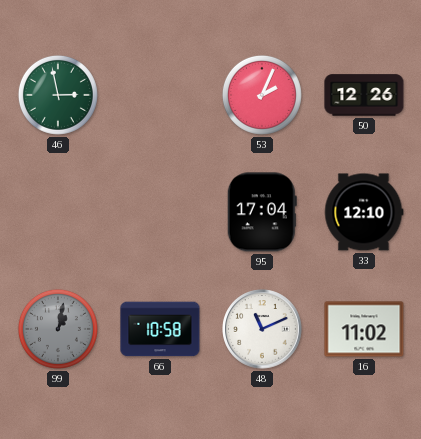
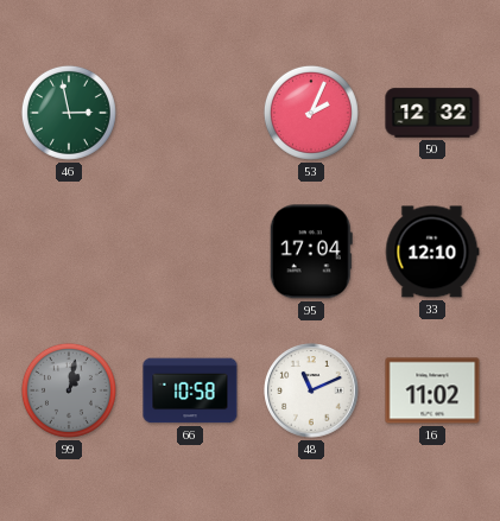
50: 12:26 -> 12:32
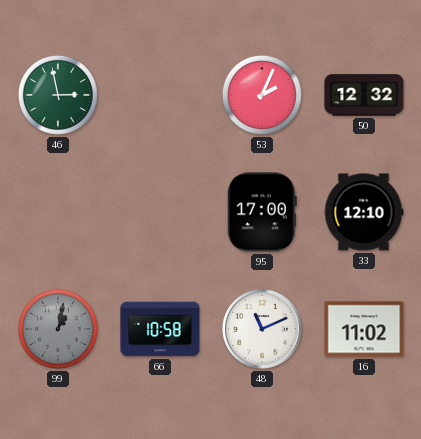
95: 17:04 -> 17:00
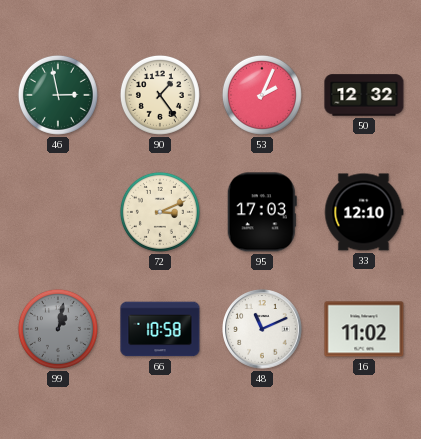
90: none -> 1:24
72: none -> 3:11
95: 17:00 -> 17:03
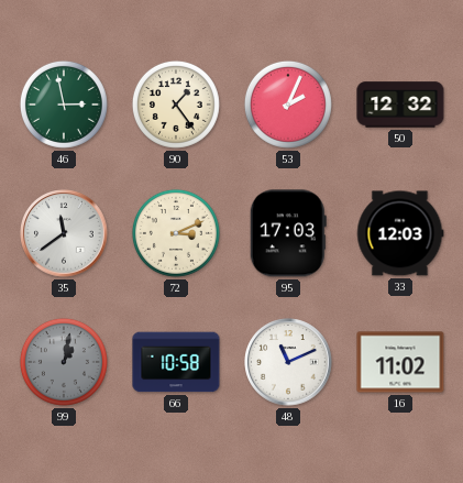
35: none -> 11:39
33: 12:10 -> 12:03
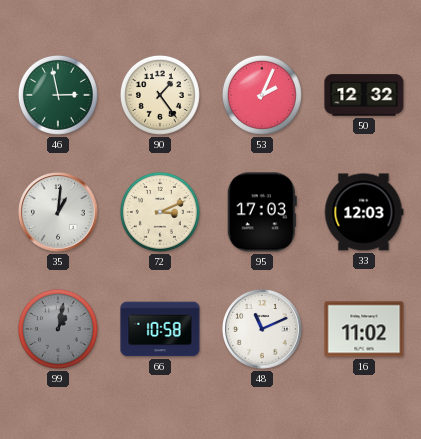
35: 11:39 -> 1:01
